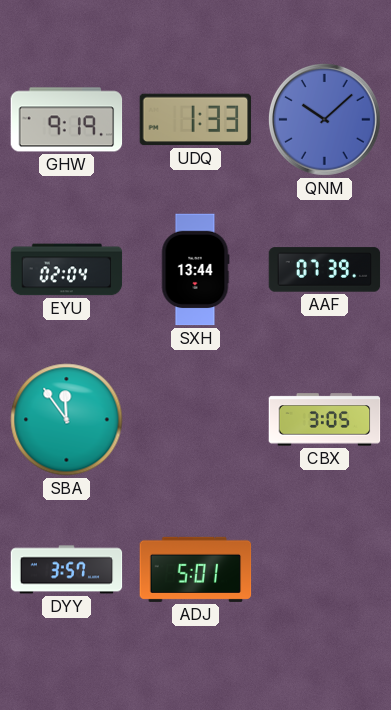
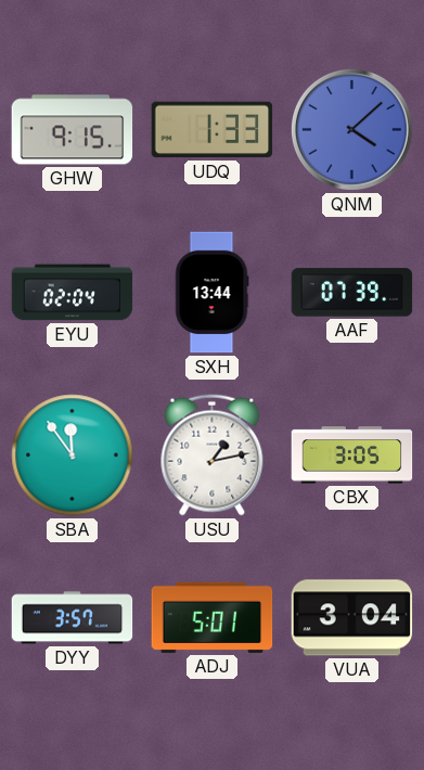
GHW: 9:19 -> 9:15
QNM: 10:08 -> 4:08
USU: none -> 1:13
VUA: none -> 3:04
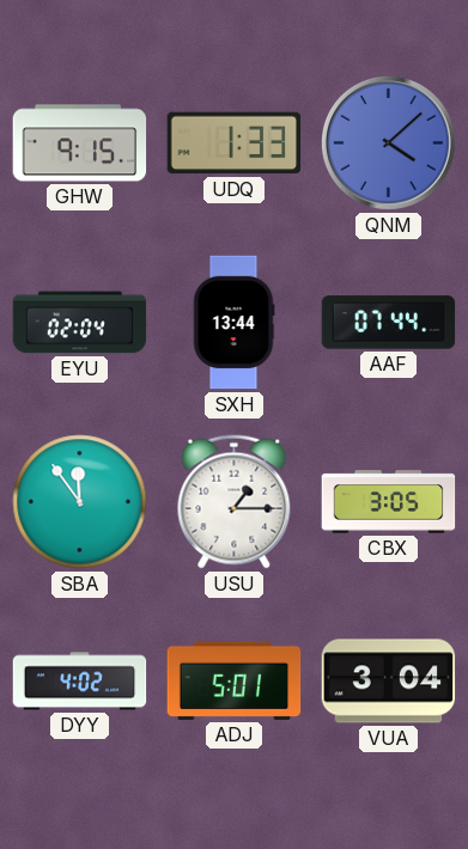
AAF: 07:39 -> 07:44
USU: 1:13 -> 1:15
DYY: 3:57 -> 4:02
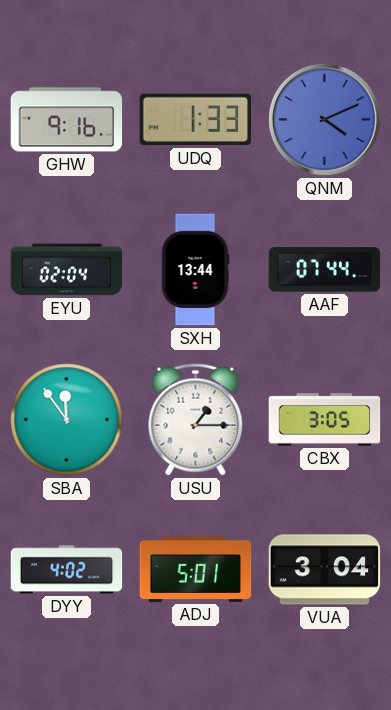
GHW: 9:15 -> 9:16
QNM: 4:08 -> 4:11
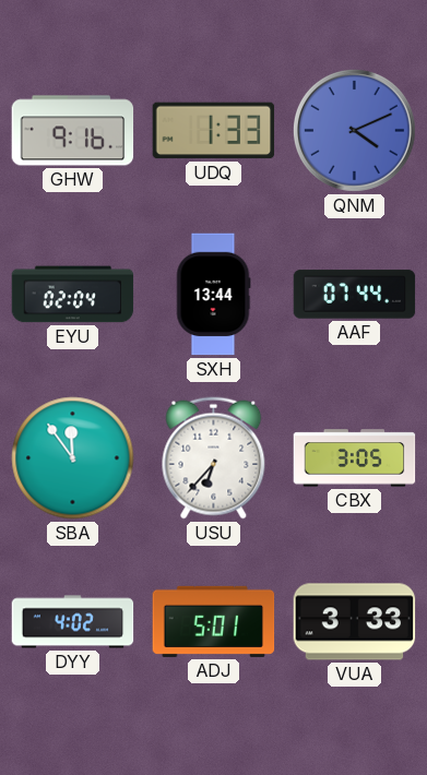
USU: 1:15 -> 6:37
VUA: 3:04 -> 3:33
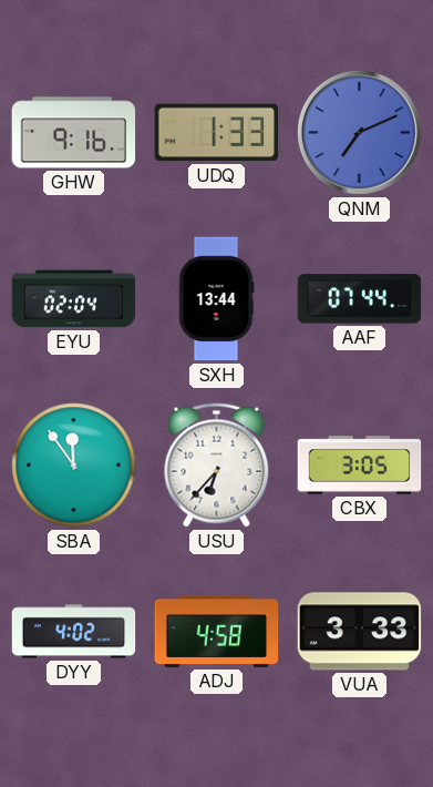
QNM: 4:11 -> 7:11
ADJ: 5:01 -> 4:58
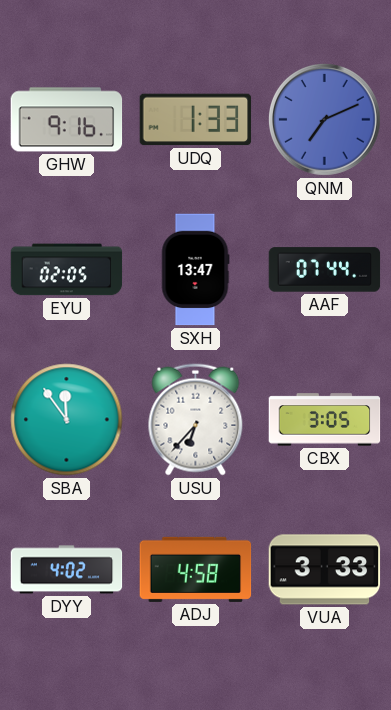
EYU: 02:04 -> 02:05
SXH: 13:44 -> 13:47
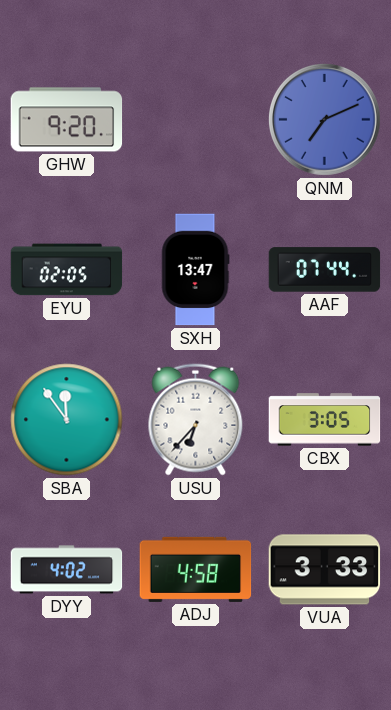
GHW: 9:16 -> 9:20
UDQ: 1:33 -> none
